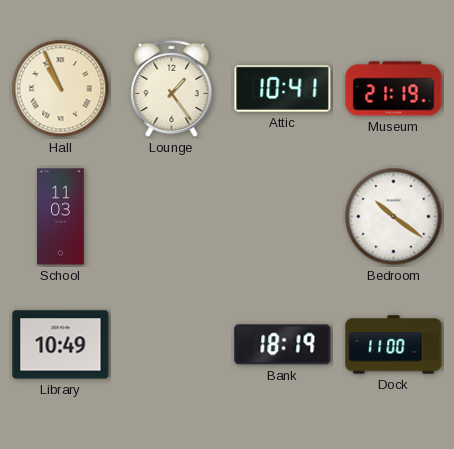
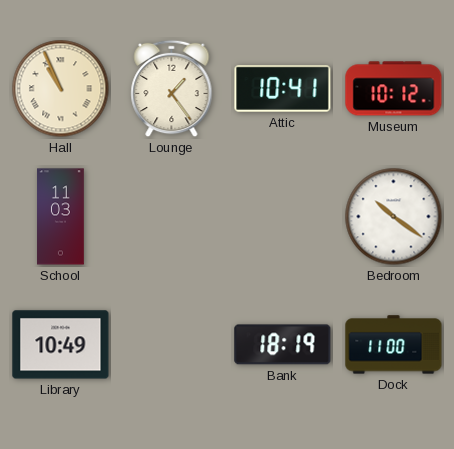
Museum: 21:19 -> 10:12
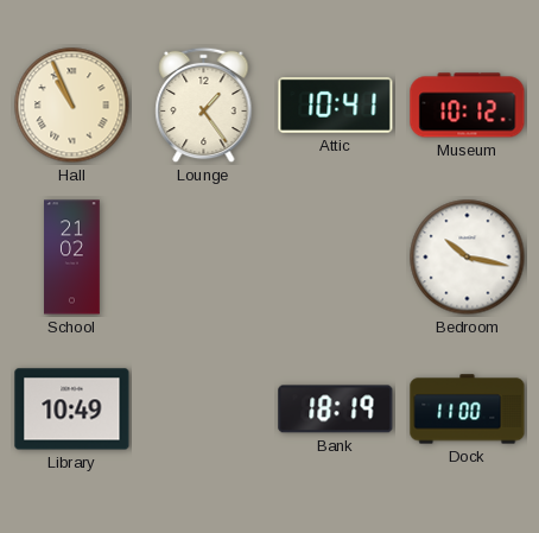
School: 11:03 -> 21:02
Bedroom: 10:21 -> 10:17
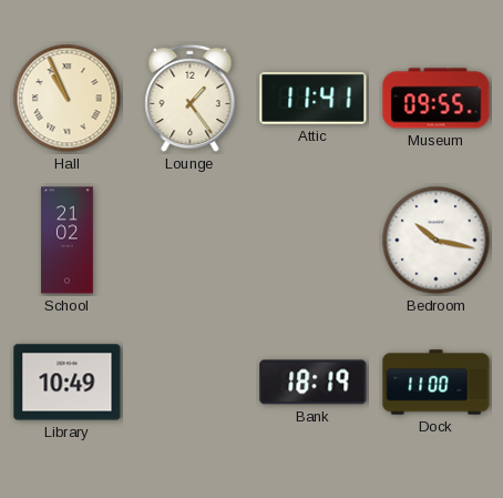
Attic: 10:41 -> 11:41
Museum: 10:12 -> 09:55
